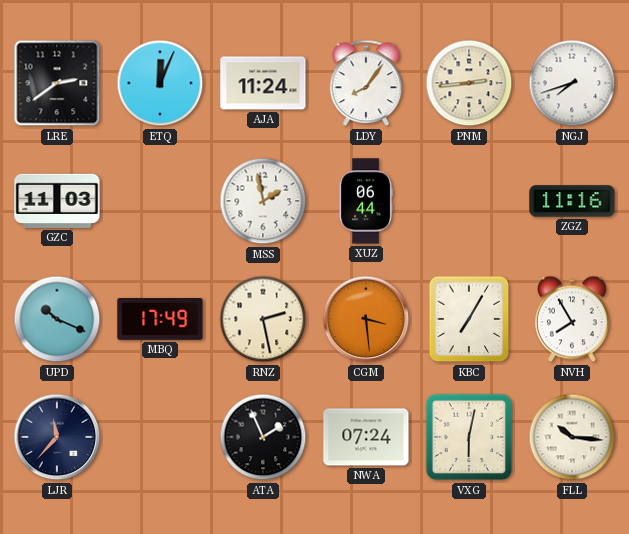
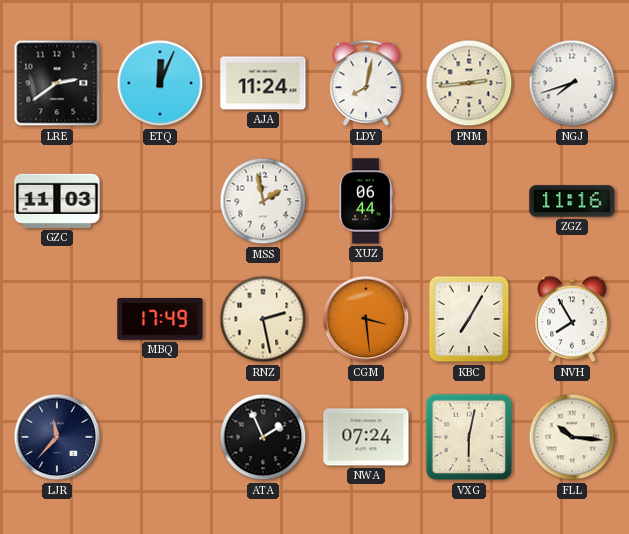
LDY: 8:06 -> 8:02
UPD: 10:19 -> none
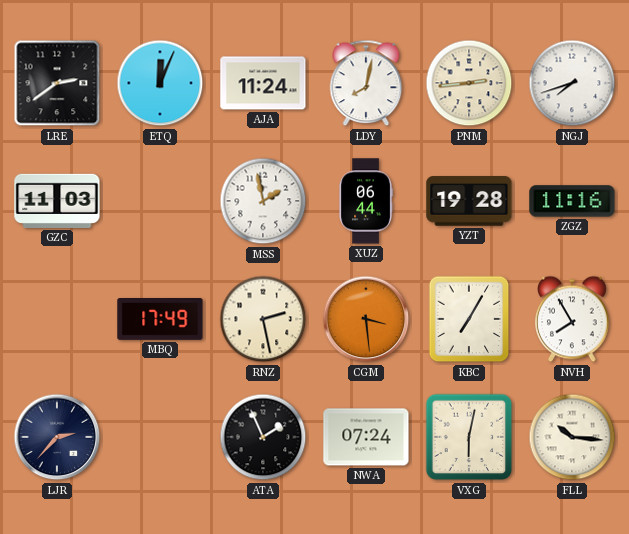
YZT: none -> 19:28
LJR: 11:37 -> 2:37
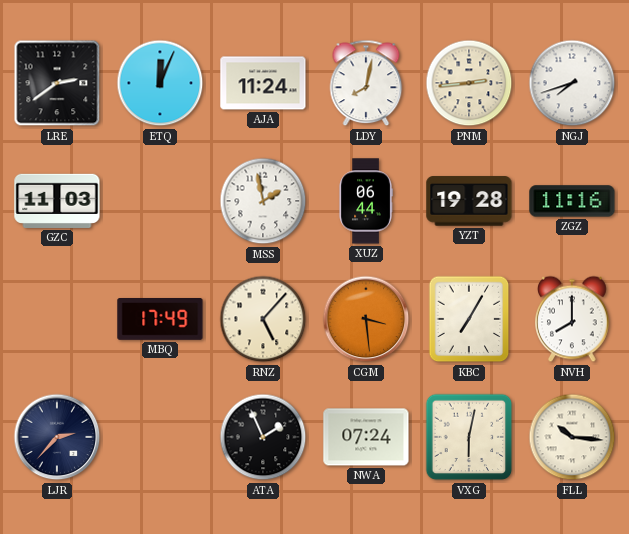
RNZ: 2:28 -> 5:07
NVH: 7:55 -> 8:00
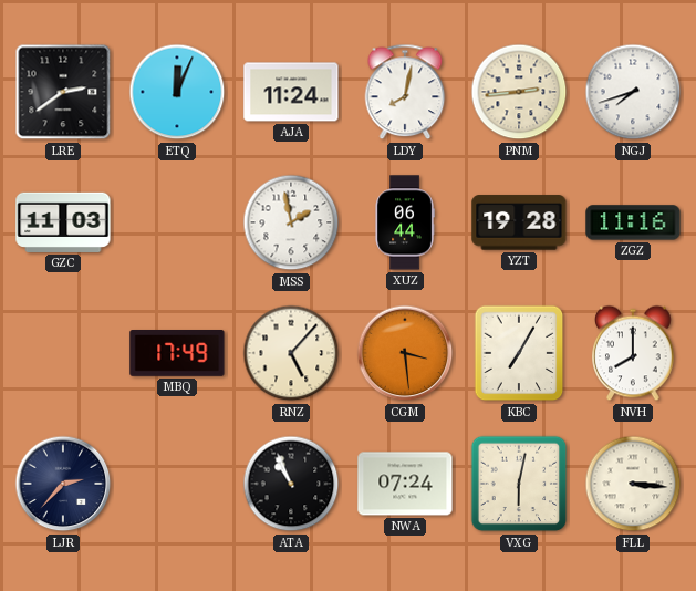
ATA: 1:56 -> 10:56
FLL: 10:16 -> 3:16
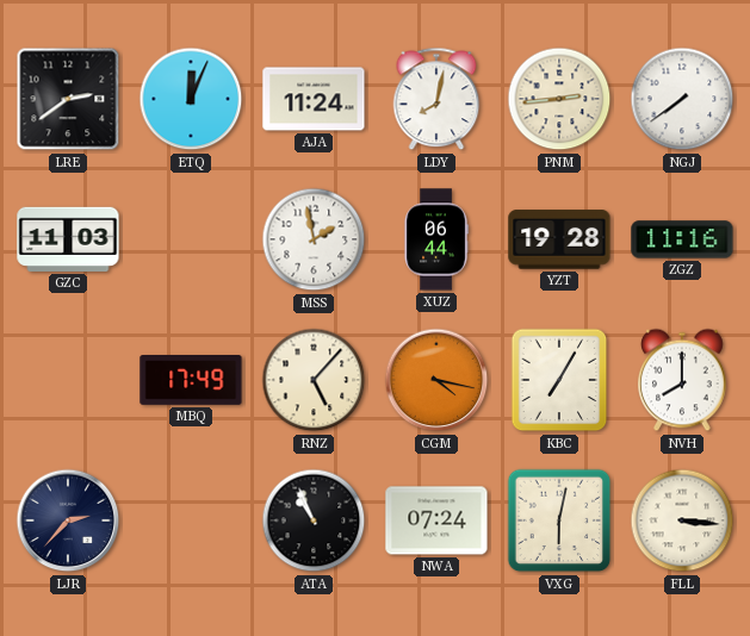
NGJ: 7:42 -> 7:39
CGM: 3:29 -> 4:17
